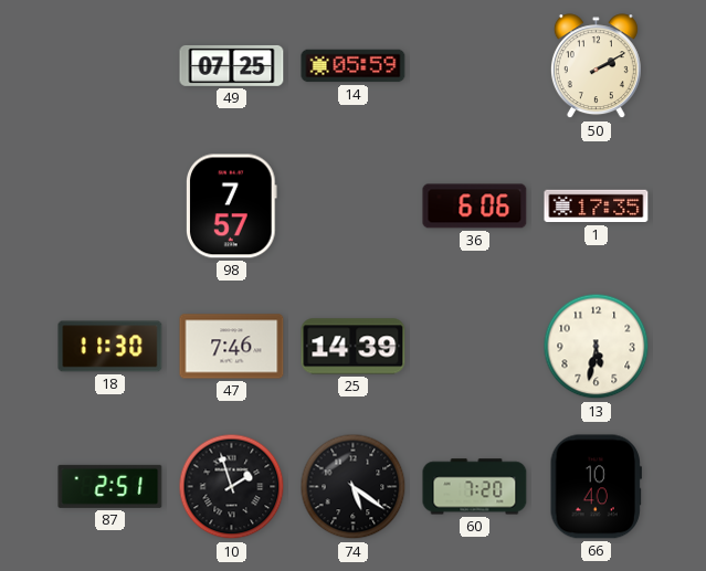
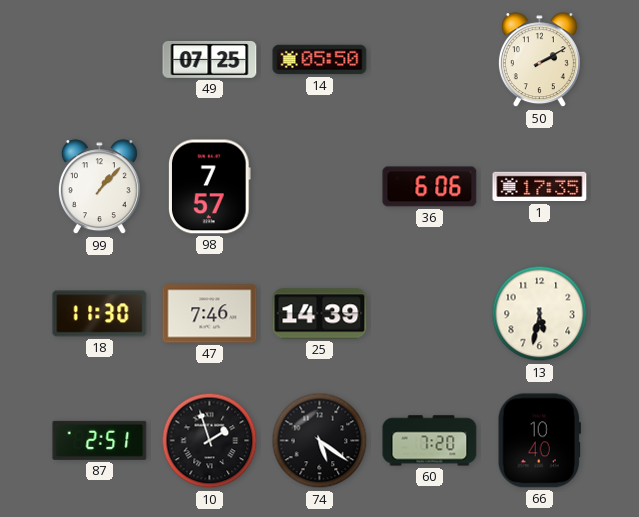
14: 05:59 -> 05:50
99: none -> 1:07
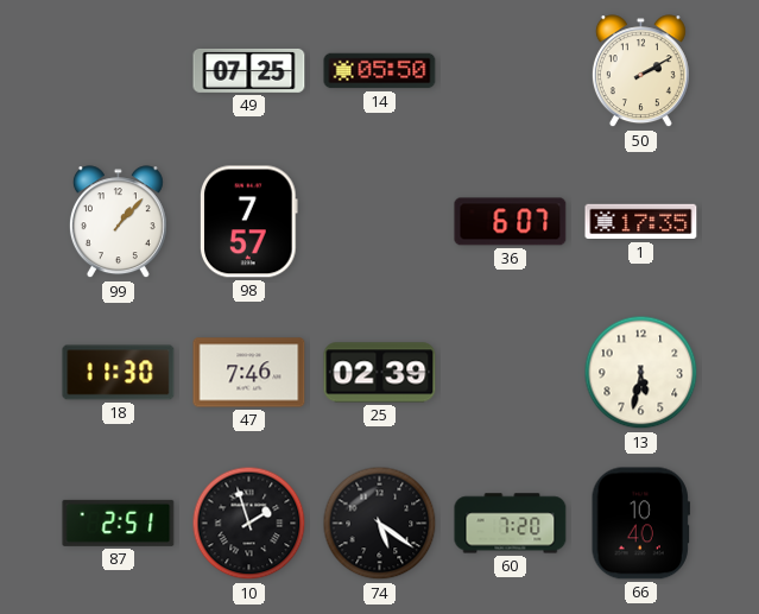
36: 6:06 -> 6:07
25: 14:39 -> 02:39
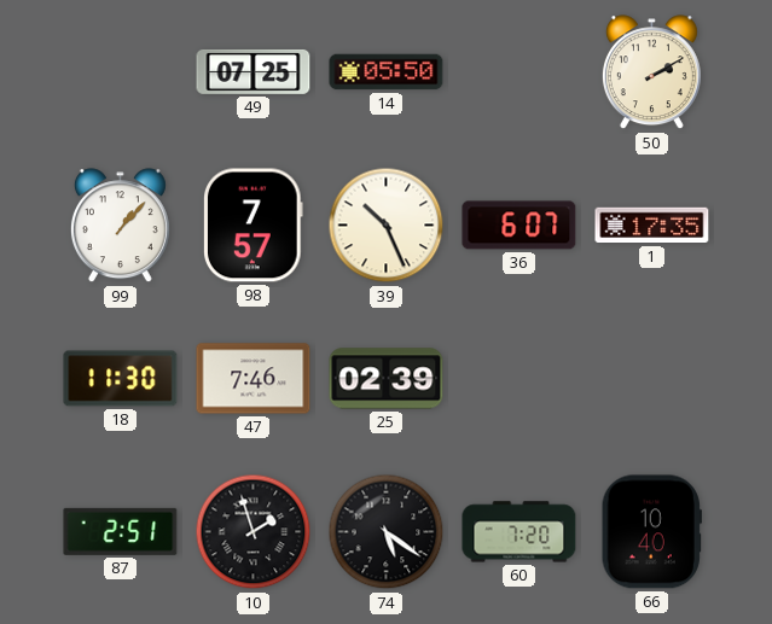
39: none -> 10:26
13: 5:32 -> none
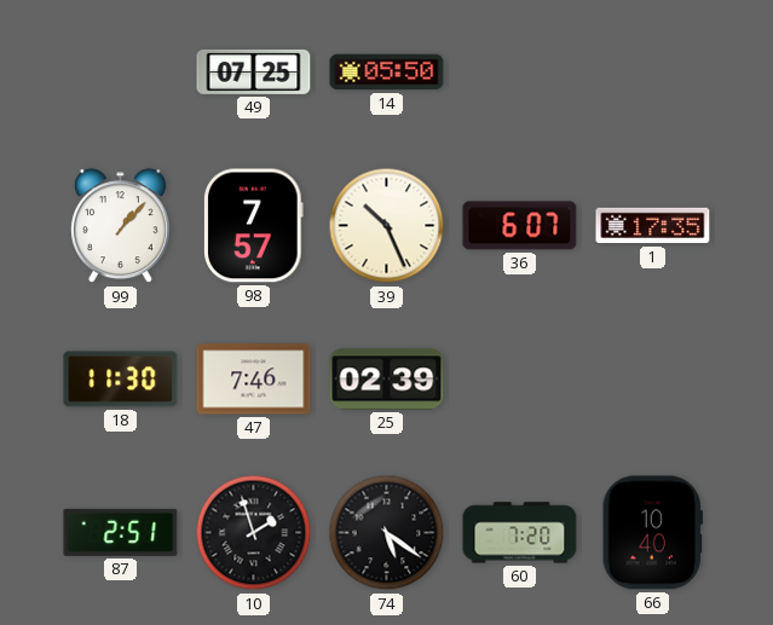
50: 2:10 -> none
